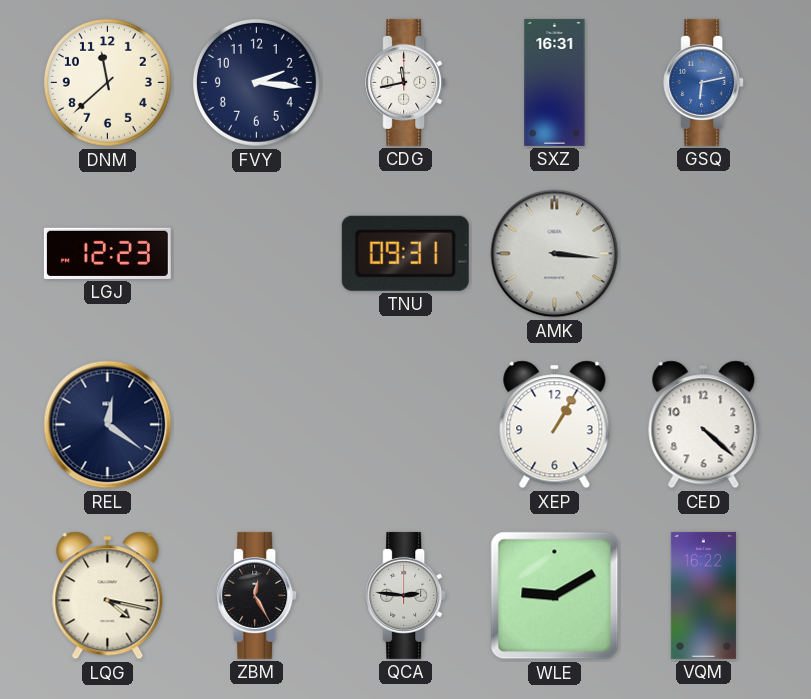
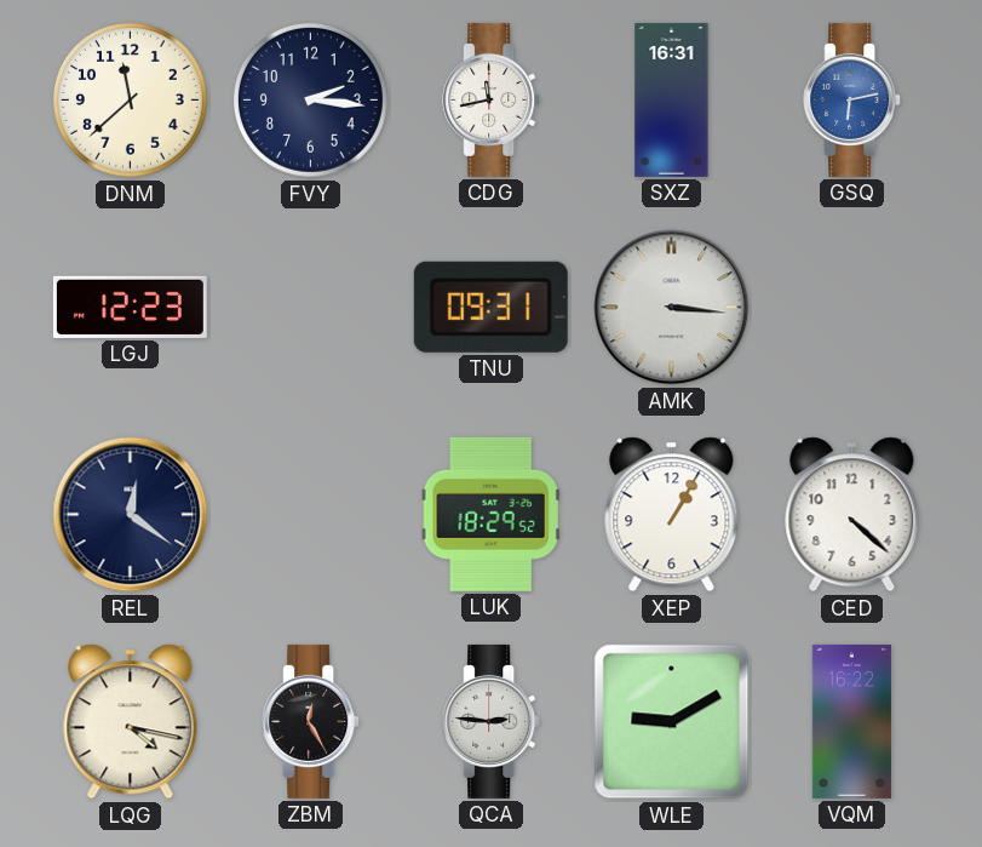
LUK: none -> 18:29
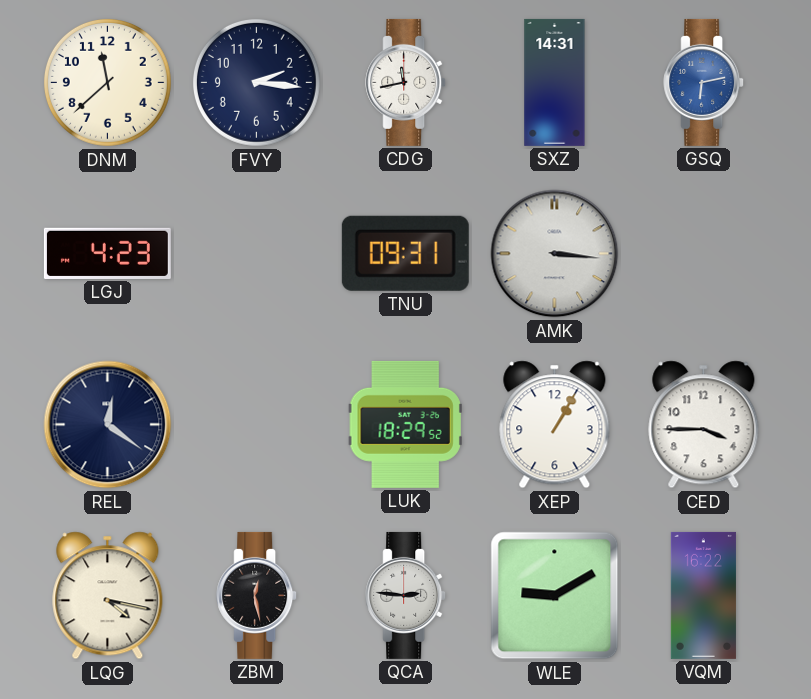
SXZ: 16:31 -> 14:31
LGJ: 12:23 -> 4:23
CED: 4:22 -> 3:45
ZBM: 12:25 -> 12:28
